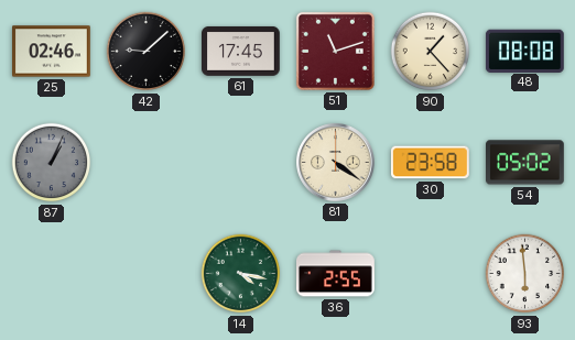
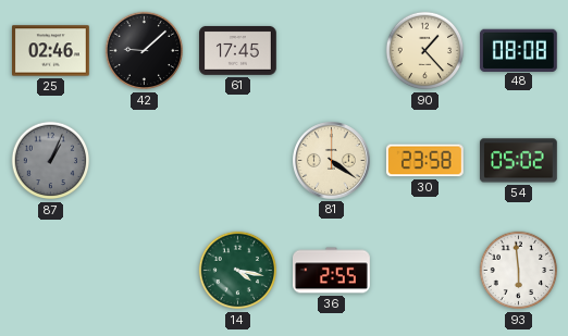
51: 11:12 -> none
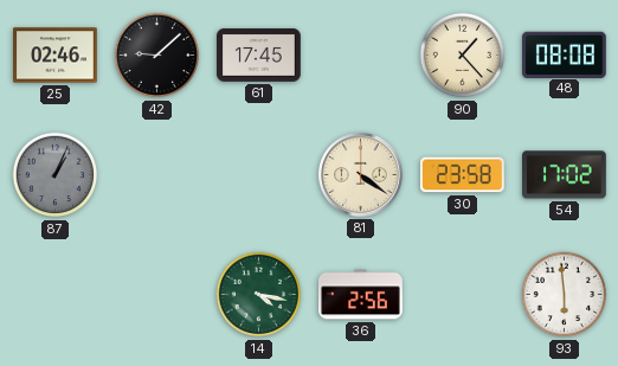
54: 05:02 -> 17:02
36: 2:55 -> 2:56
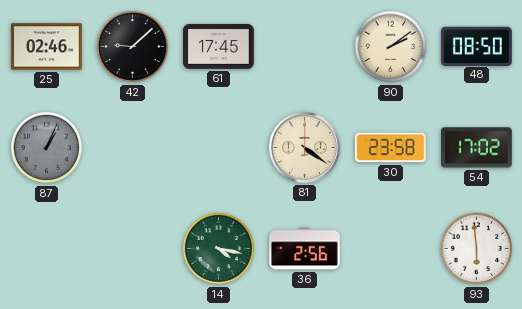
90: 1:23 -> 2:09
48: 08:08 -> 08:50
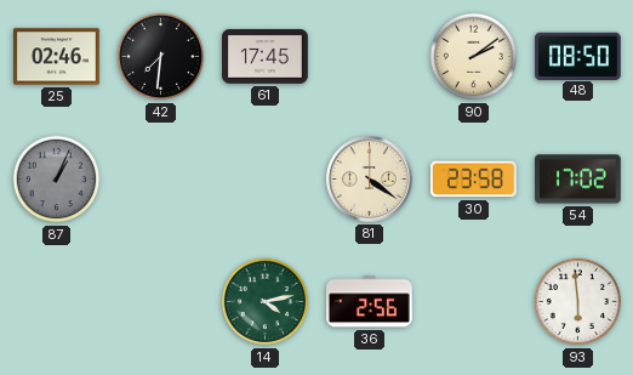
42: 9:08 -> 7:31
14: 4:17 -> 4:13
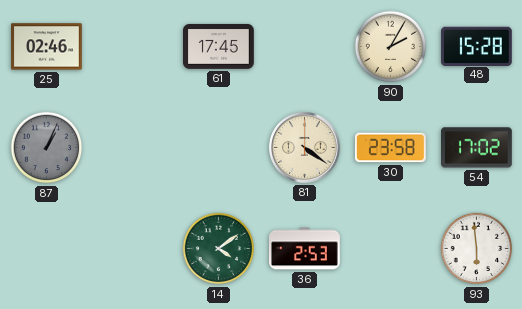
42: 7:31 -> none
90: 2:09 -> 2:05
48: 08:50 -> 15:28
14: 4:13 -> 4:09
36: 2:56 -> 2:53
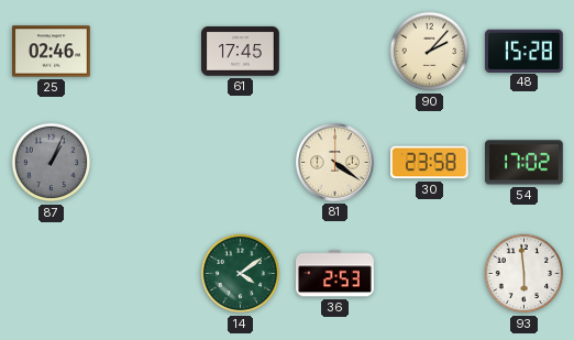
90: 2:05 -> 2:07
